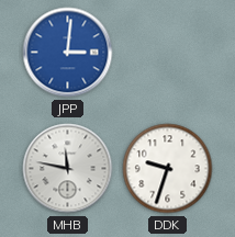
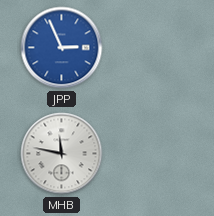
JPP: 3:01 -> 2:56
DDK: 9:33 -> none
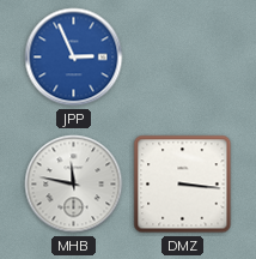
DMZ: none -> 3:16
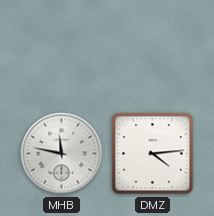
JPP: 2:56 -> none
DMZ: 3:16 -> 4:14
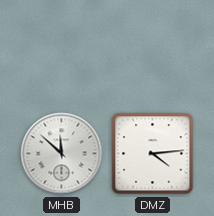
MHB: 11:47 -> 11:52
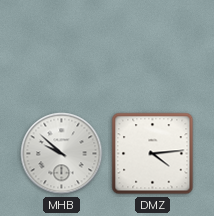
MHB: 11:52 -> 9:52
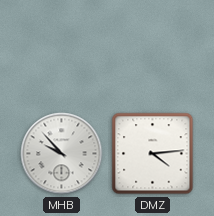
MHB: 9:52 -> 9:53
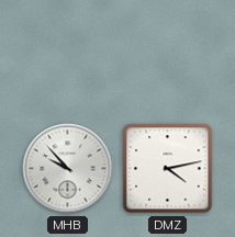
DMZ: 4:14 -> 4:13
